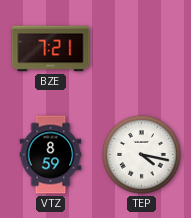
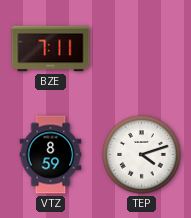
BZE: 7:21 -> 7:11
TEP: 4:17 -> 4:12
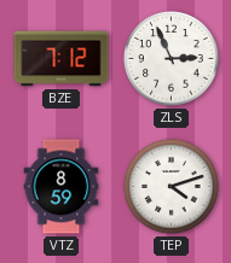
BZE: 7:11 -> 7:12
ZLS: none -> 2:56
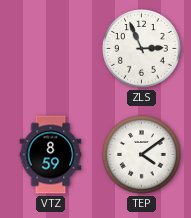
BZE: 7:12 -> none
TEP: 4:12 -> 4:09
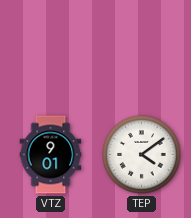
ZLS: 2:56 -> none
VTZ: 8:59 -> 9:01
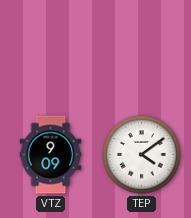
VTZ: 9:01 -> 9:09
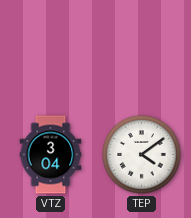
VTZ: 9:09 -> 3:04
